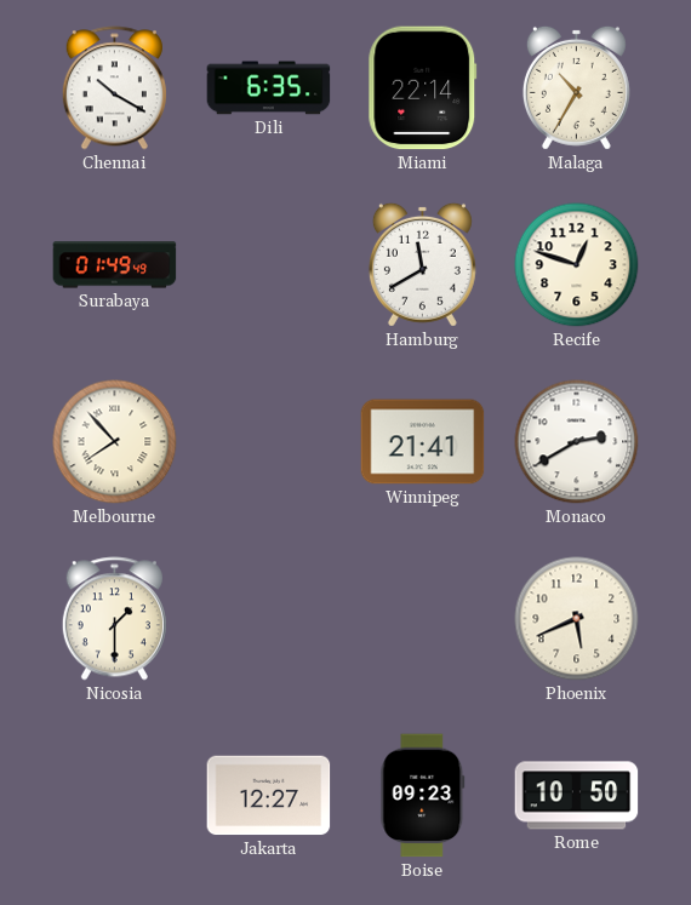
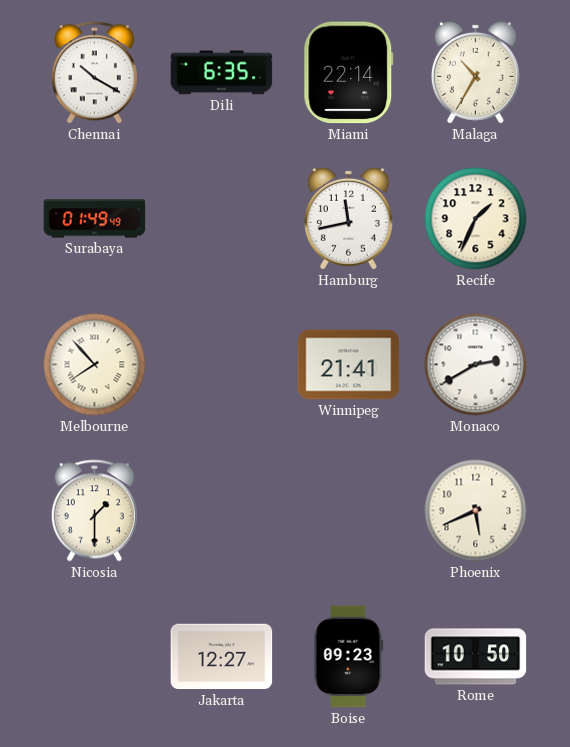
Hamburg: 11:40 -> 11:43
Recife: 12:48 -> 1:34
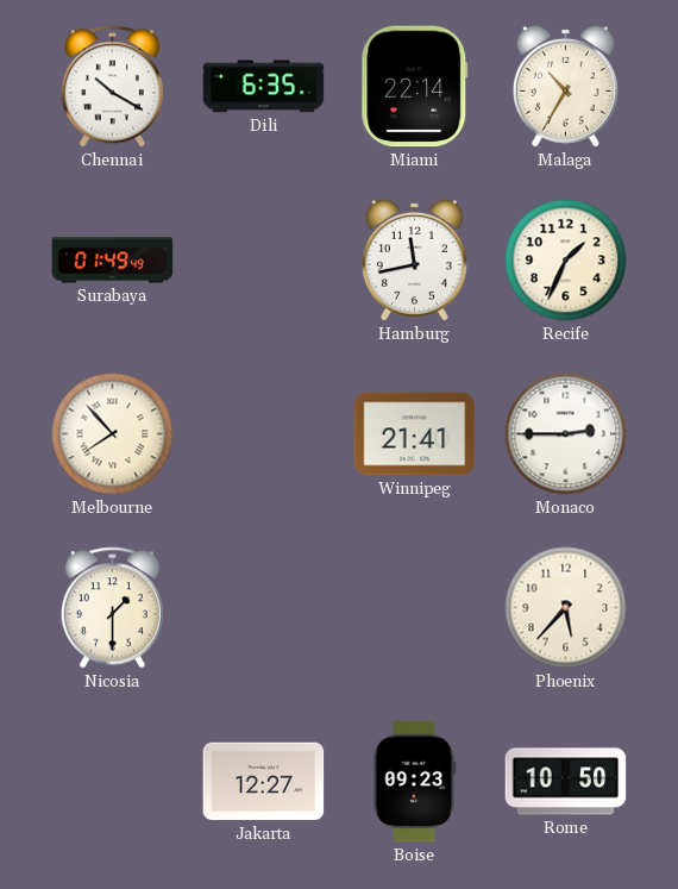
Monaco: 2:40 -> 2:45
Phoenix: 5:41 -> 5:37
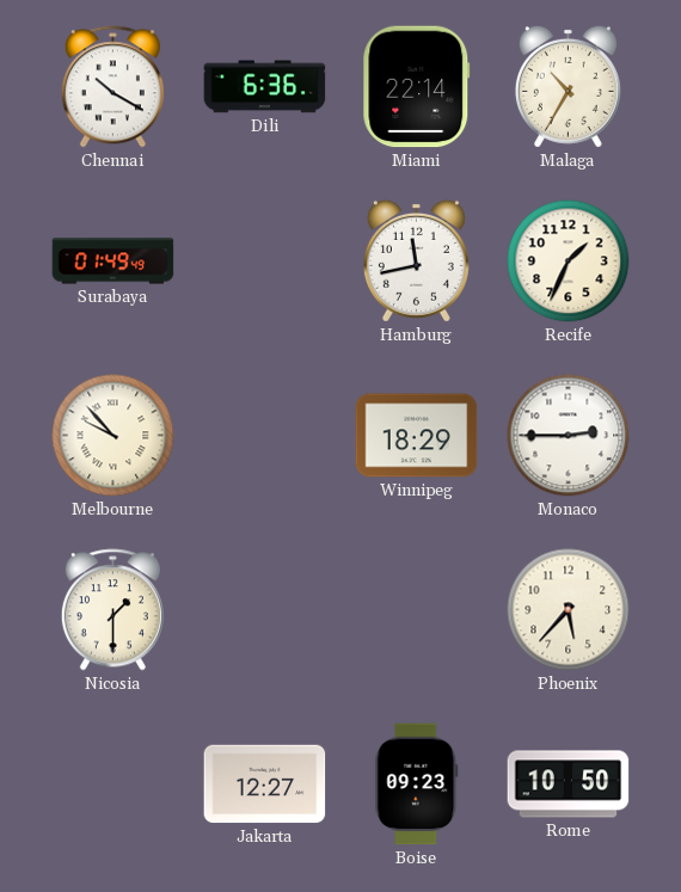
Dili: 6:35 -> 6:36
Melbourne: 7:53 -> 9:53
Winnipeg: 21:41 -> 18:29
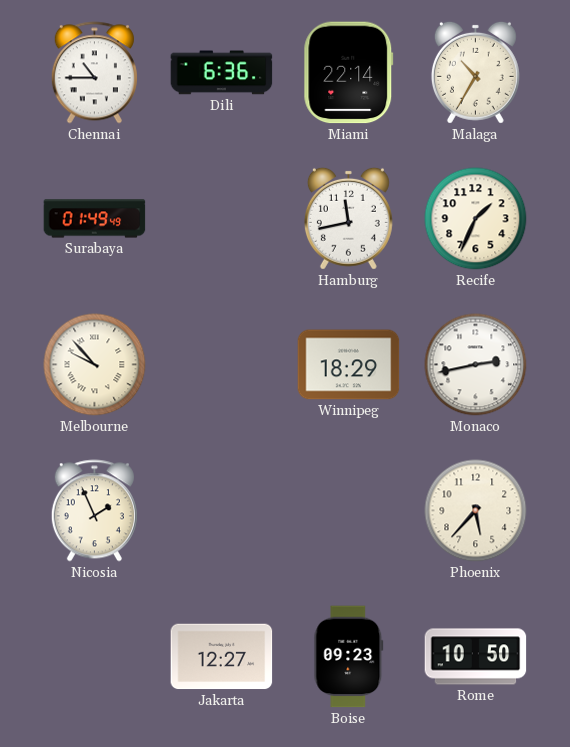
Chennai: 10:20 -> 10:45
Monaco: 2:45 -> 2:43
Nicosia: 1:30 -> 1:56
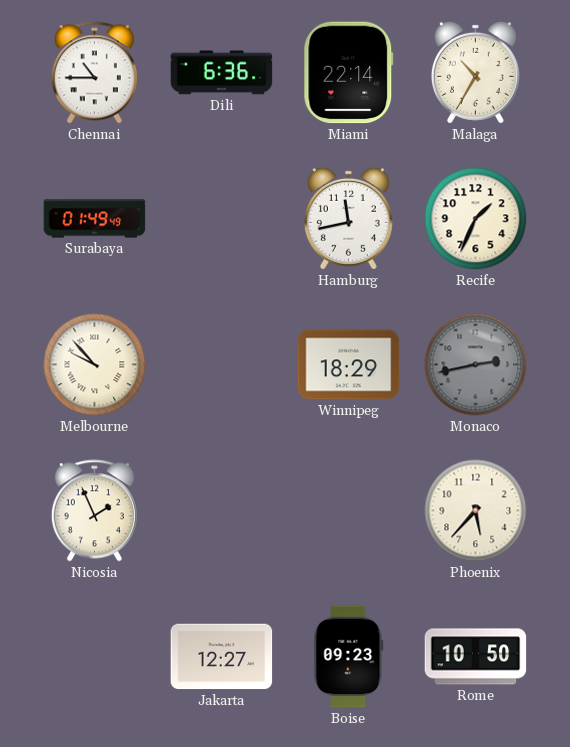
Monaco dial: white -> grey
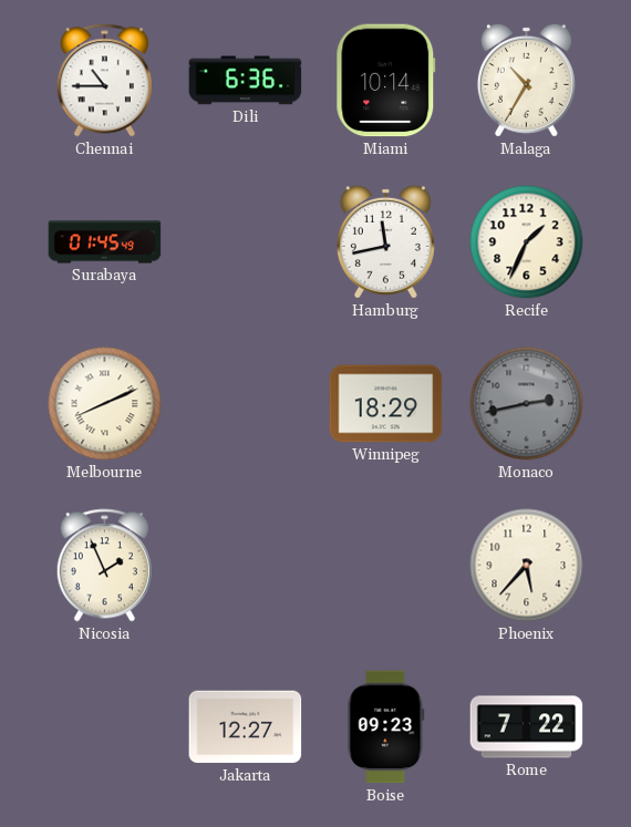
Miami: 22:14 -> 10:14
Surabaya: 01:49 -> 01:45
Melbourne: 9:53 -> 8:11
Rome: 10:50 -> 7:22
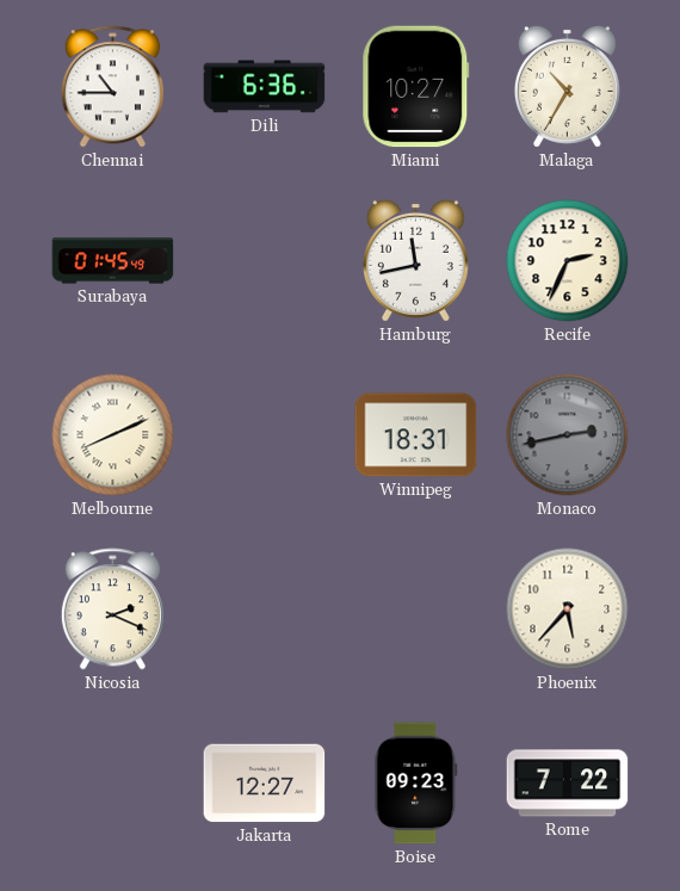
Miami: 10:14 -> 10:27
Recife: 1:34 -> 2:34
Winnipeg: 18:29 -> 18:31
Nicosia: 1:56 -> 2:19
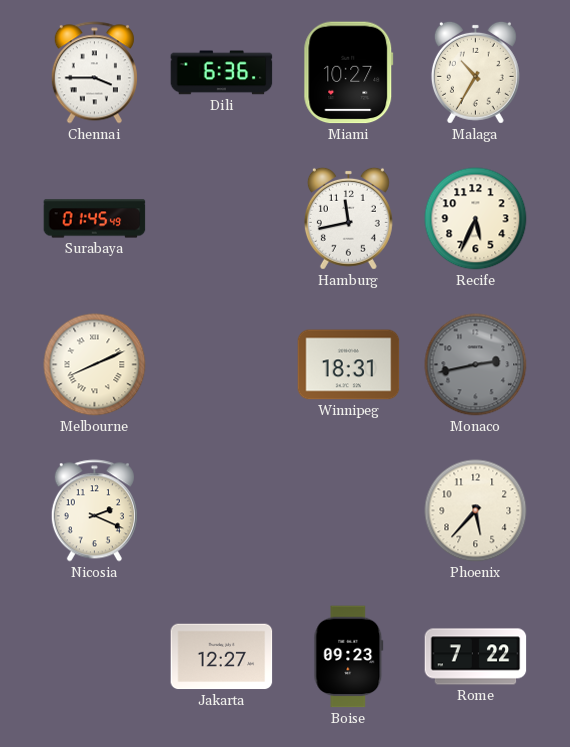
Chennai: 10:45 -> 3:45
Recife: 2:34 -> 5:34
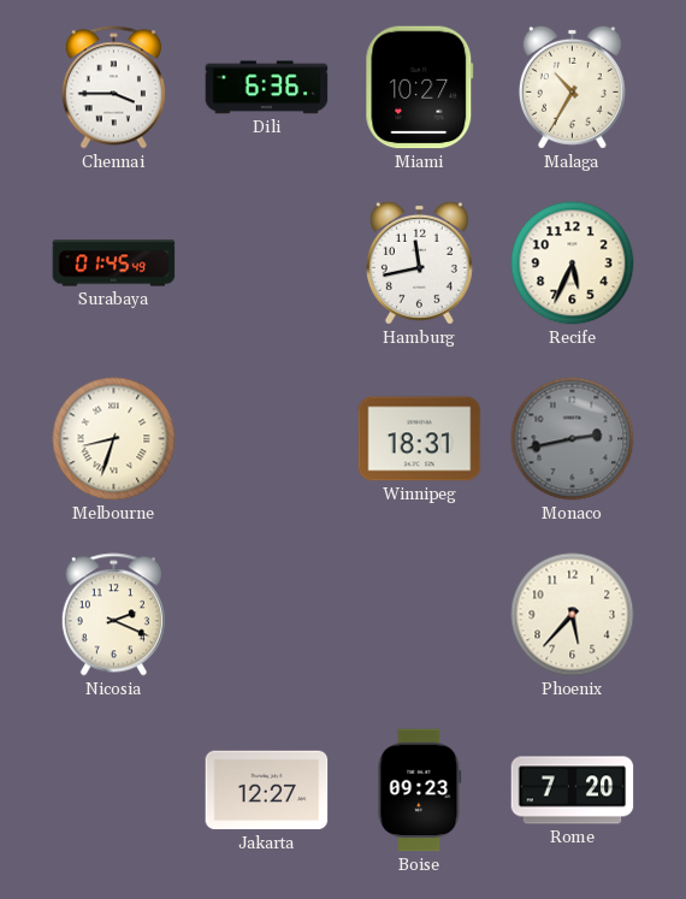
Melbourne: 8:11 -> 8:33
Rome: 7:22 -> 7:20
